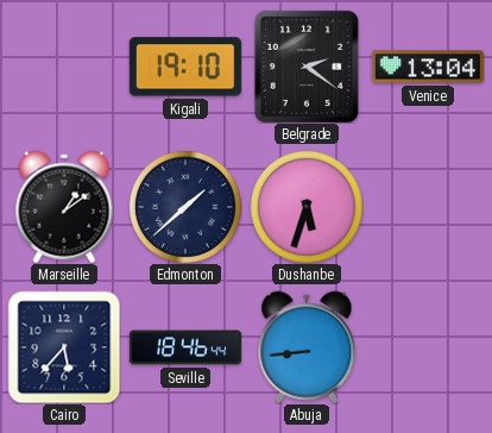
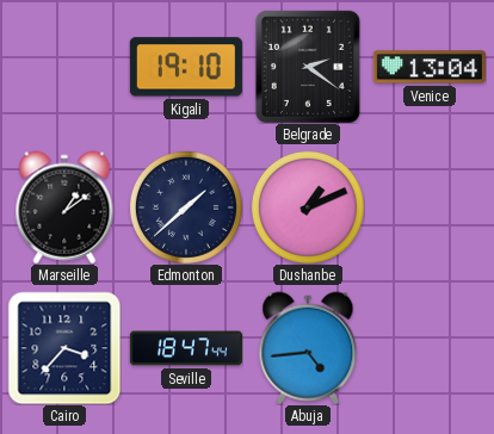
Dushanbe: 5:33 -> 1:11
Cairo: 5:37 -> 3:37
Seville: 18:46 -> 18:47
Abuja: 8:44 -> 4:44
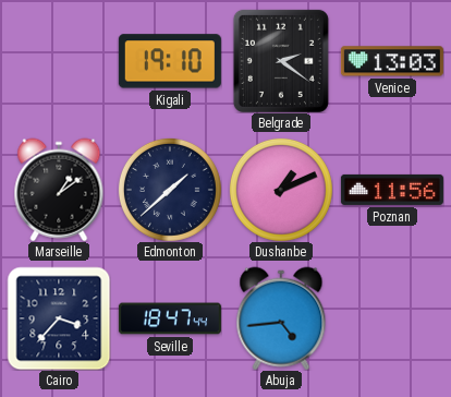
Venice: 13:04 -> 13:03
Poznan: none -> 11:56
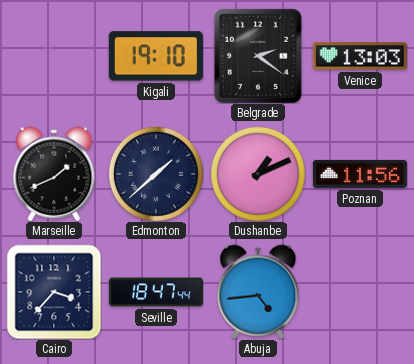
Marseille: 1:09 -> 1:41
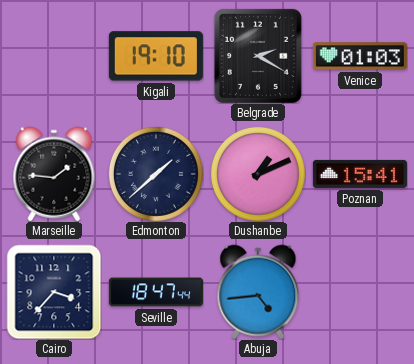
Belgrade: 2:21 -> 2:20
Venice: 13:03 -> 01:03
Marseille: 1:41 -> 1:46
Poznan: 11:56 -> 15:41
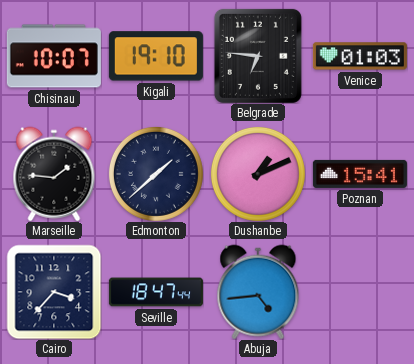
Chisinau: none -> 10:07
Belgrade: 2:20 -> 6:46
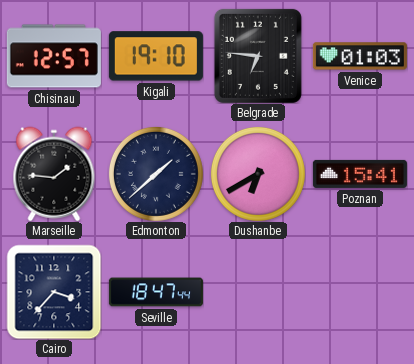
Chisinau: 10:07 -> 12:57
Dushanbe: 1:11 -> 6:40
Abuja: 4:44 -> none
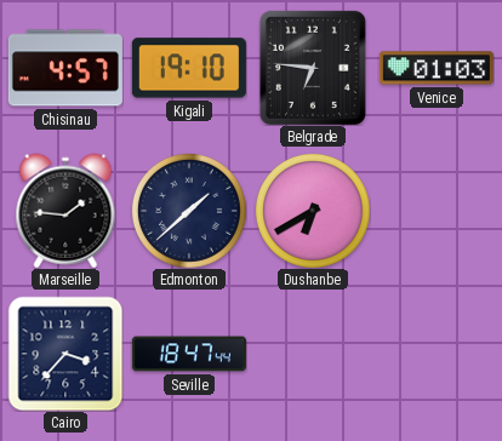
Chisinau: 12:57 -> 4:57
Poznan: 15:41 -> none
